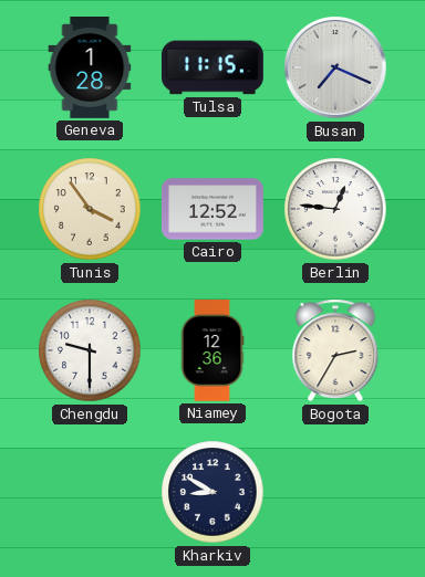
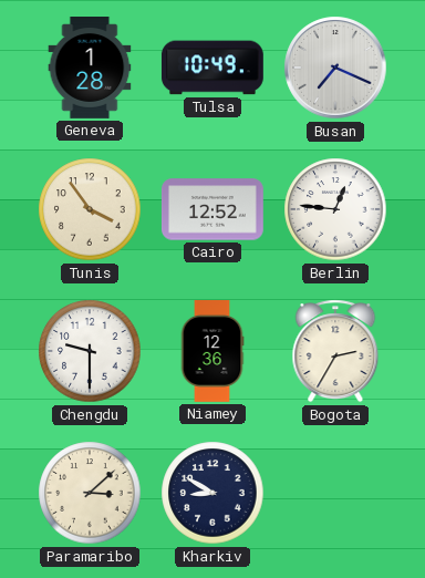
Tulsa: 11:15 -> 10:49
Paramaribo: none -> 3:08
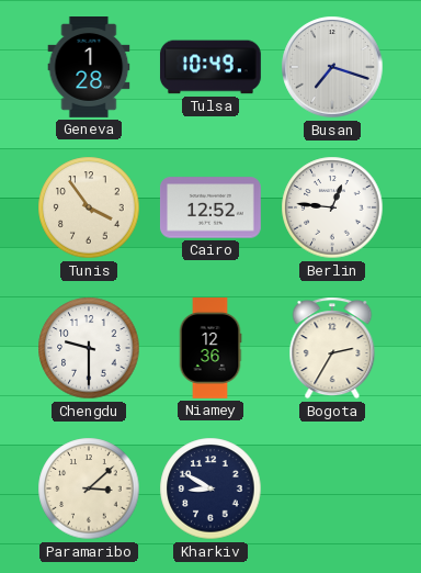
Busan: 7:19 -> 7:18
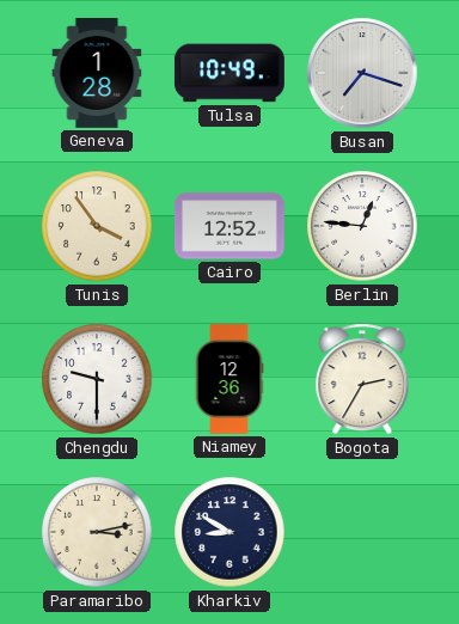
Paramaribo: 3:08 -> 3:13
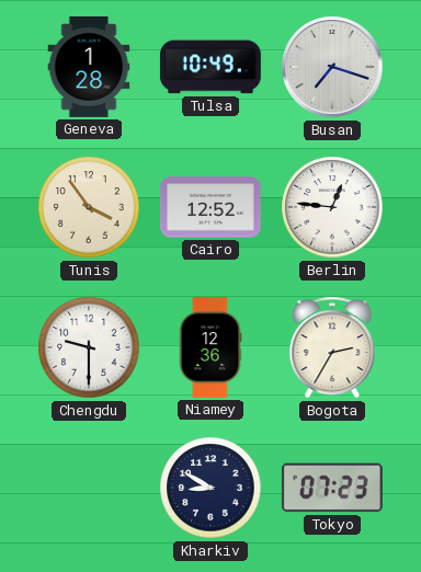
Paramaribo: 3:13 -> none
Tokyo: none -> 07:23
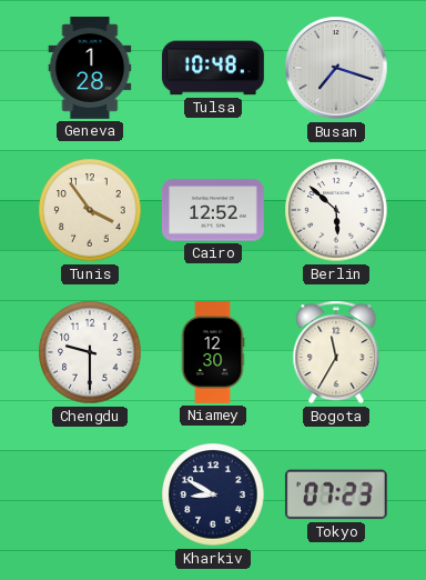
Tulsa: 10:49 -> 10:48
Berlin: 12:46 -> 5:52
Niamey: 12:36 -> 12:30
Bogota: 2:35 -> 11:35
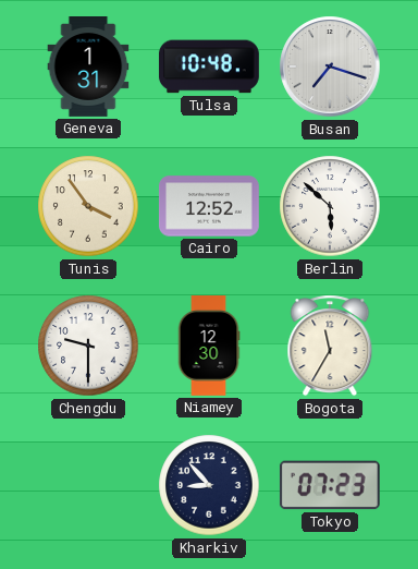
Geneva: 1:28 -> 1:31
Kharkiv: 8:50 -> 8:53
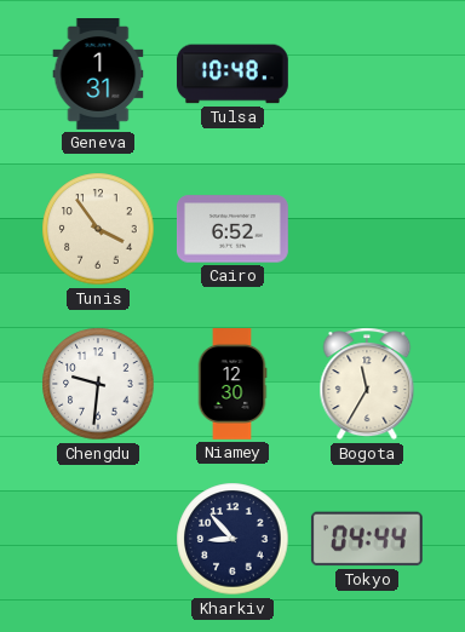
Busan: 7:18 -> none
Cairo: 12:52 -> 6:52
Berlin: 5:52 -> none
Chengdu: 9:30 -> 9:31
Tokyo: 07:23 -> 04:44
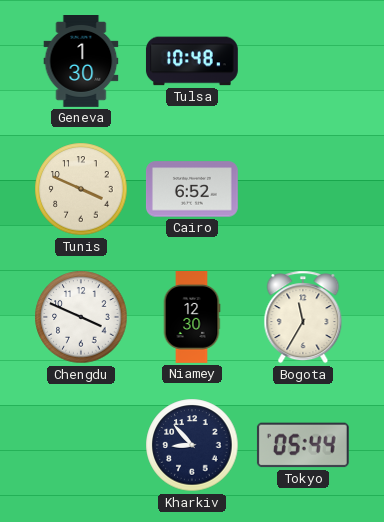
Geneva: 1:31 -> 1:30
Tunis: 3:54 -> 3:49
Chengdu: 9:31 -> 3:49
Tokyo: 04:44 -> 05:44
